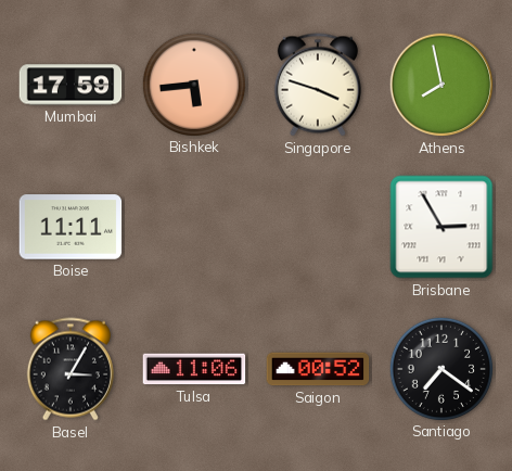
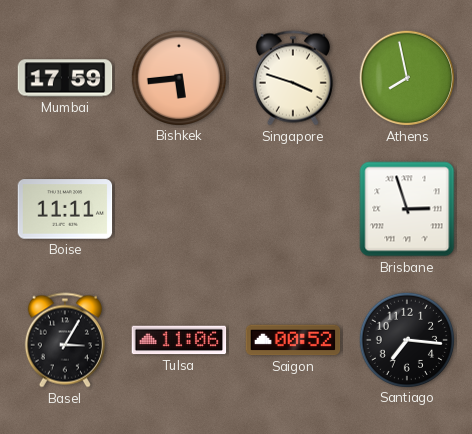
Brisbane: 2:55 -> 2:57
Santiago: 7:21 -> 7:16
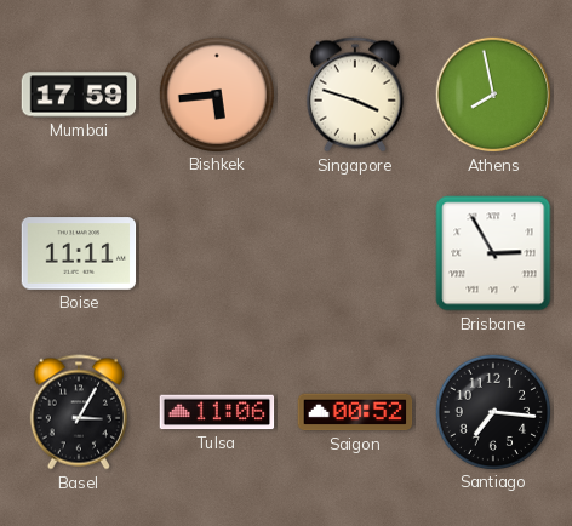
Brisbane: 2:57 -> 2:55
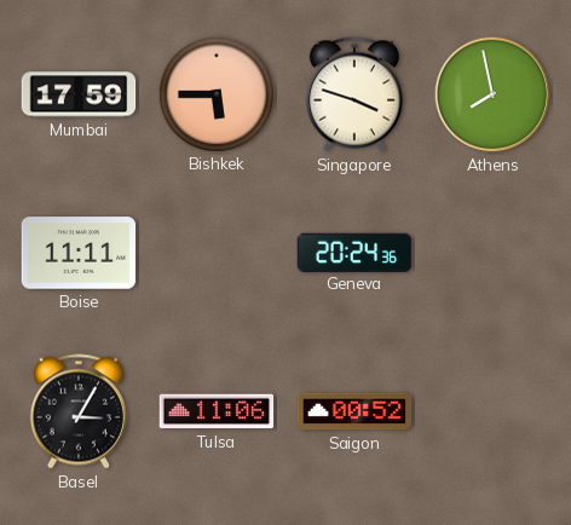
Bishkek: 5:44 -> 5:45
Geneva: none -> 20:24
Brisbane: 2:55 -> none
Santiago: 7:16 -> none
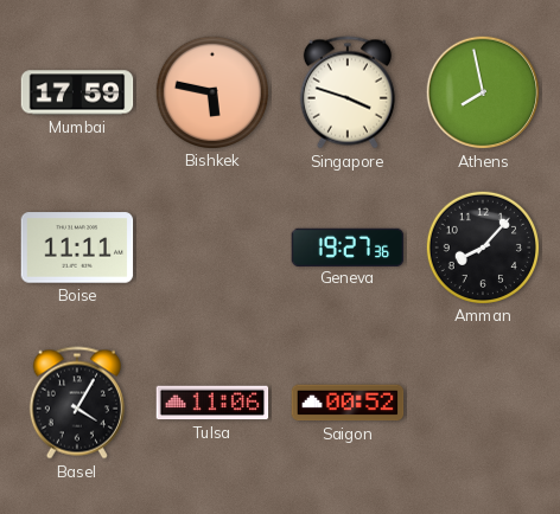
Bishkek: 5:45 -> 5:47
Geneva: 20:24 -> 19:27
Amman: none -> 8:07
Basel: 3:05 -> 4:05
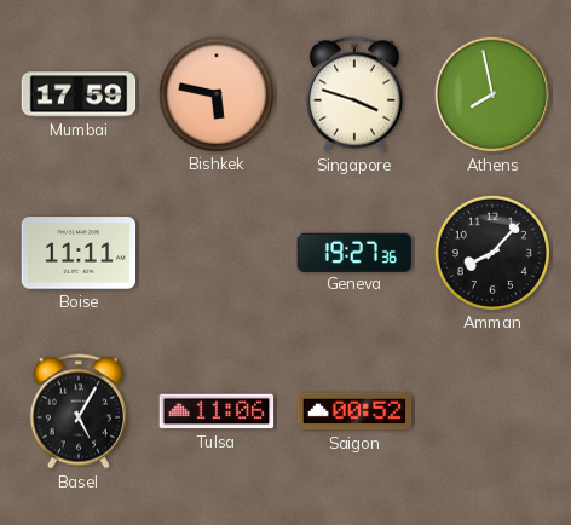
Basel: 4:05 -> 5:05
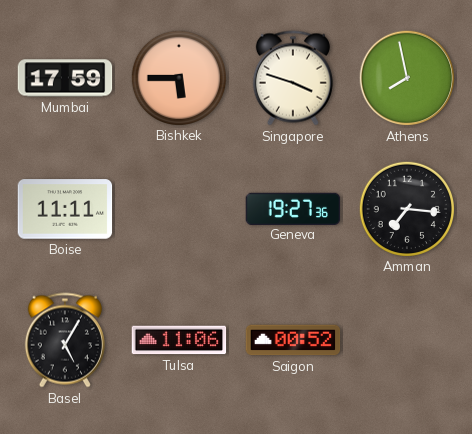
Bishkek: 5:47 -> 5:45
Amman: 8:07 -> 7:16
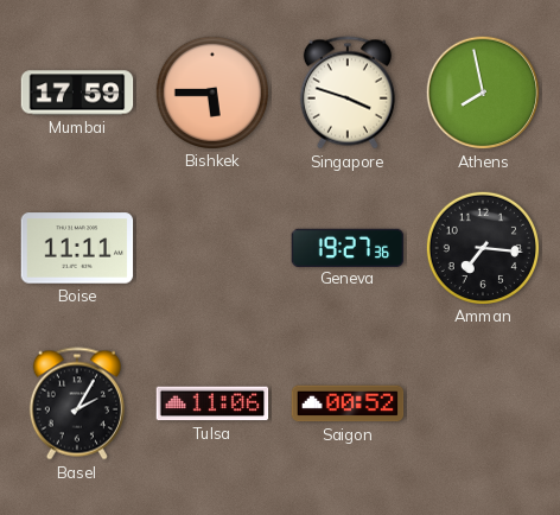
Basel: 5:05 -> 2:05
